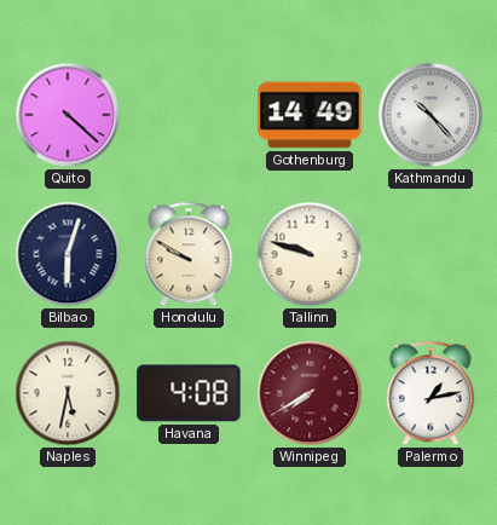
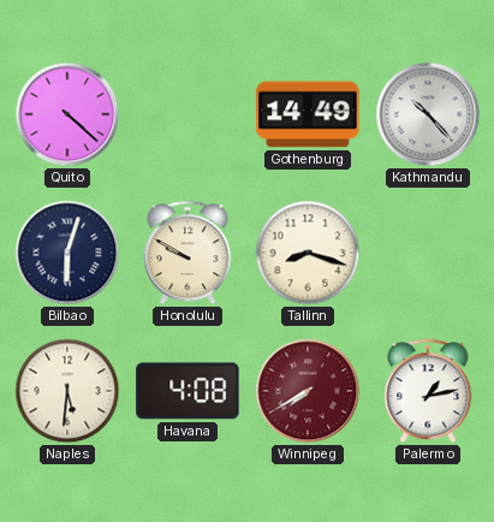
Tallinn: 9:48 -> 8:18
Naples: 5:32 -> 5:31
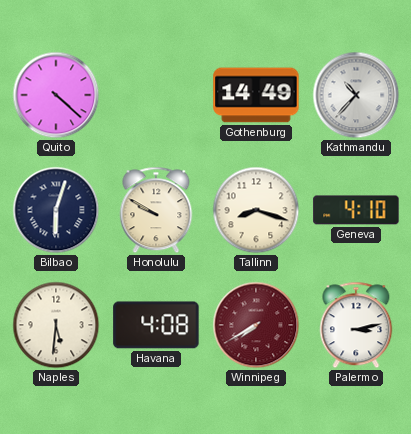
Kathmandu: 10:23 -> 10:37
Geneva: none -> 4:10
Palermo: 1:13 -> 3:13
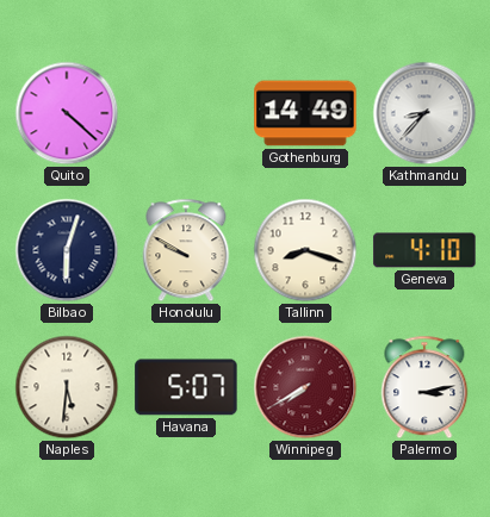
Kathmandu: 10:37 -> 8:37
Havana: 4:08 -> 5:07
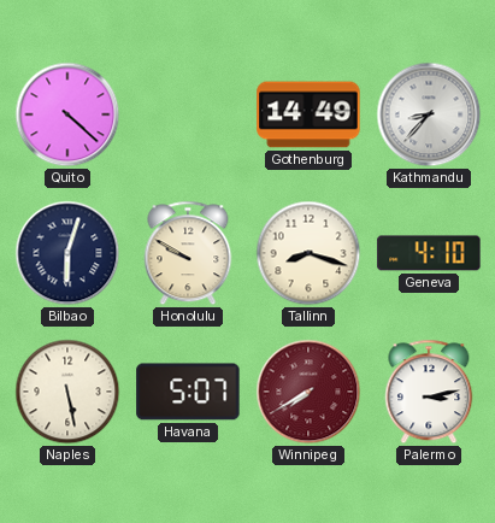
Naples: 5:31 -> 5:28
